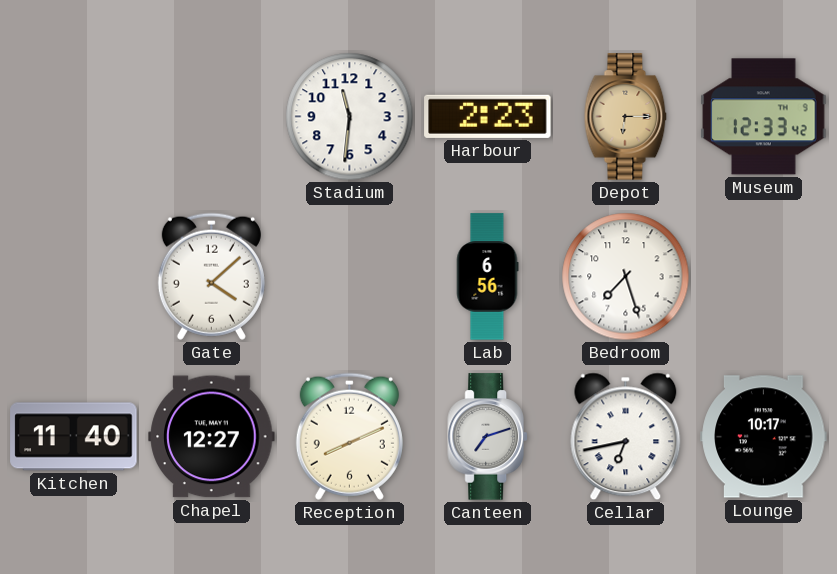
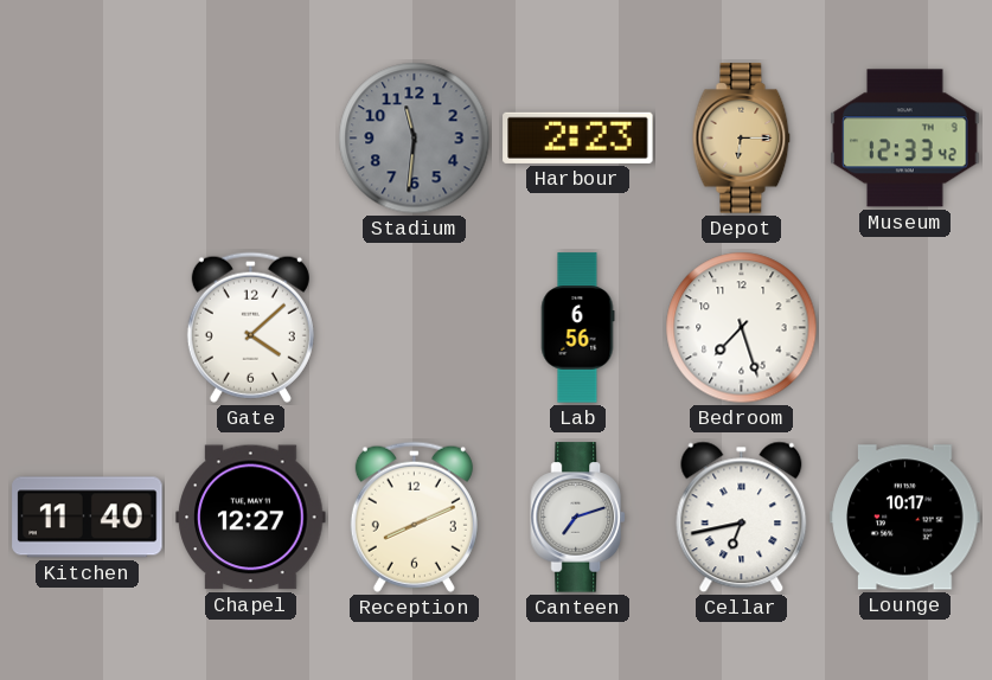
Stadium dial: white -> grey
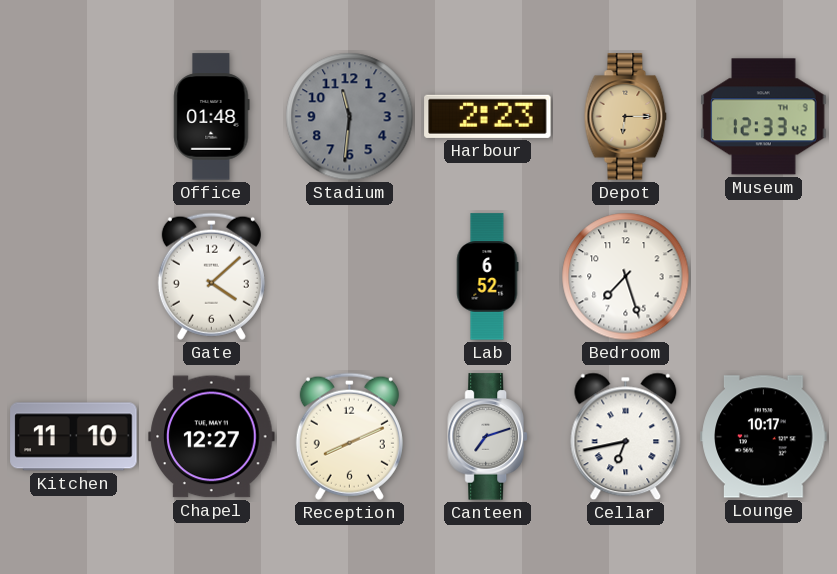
Office: none -> 01:48
Lab: 6:56 -> 6:52
Kitchen: 11:40 -> 11:10
